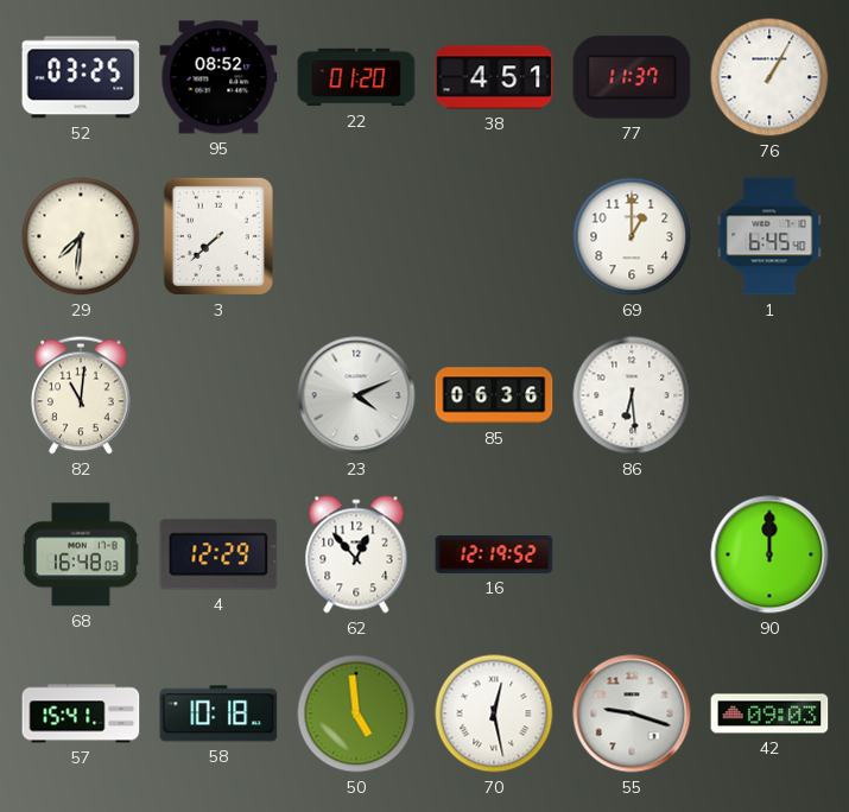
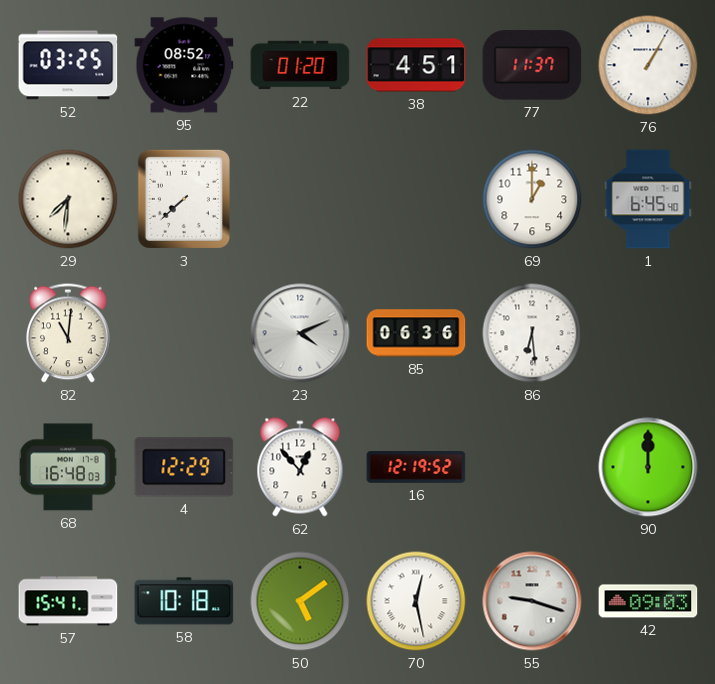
50: 4:59 -> 5:09
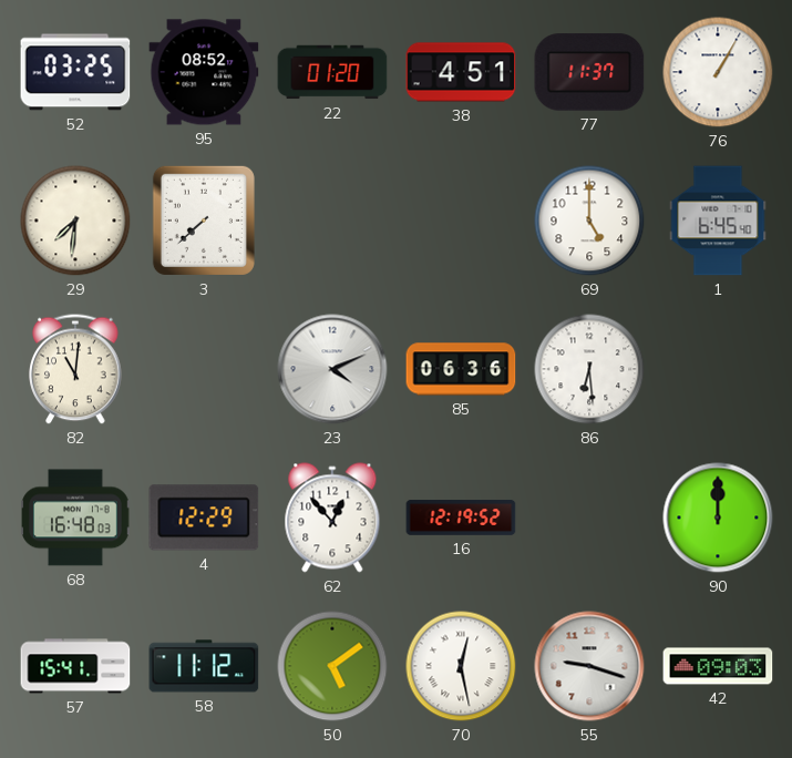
69: 1:00 -> 5:00
58: 10:18 -> 11:12
